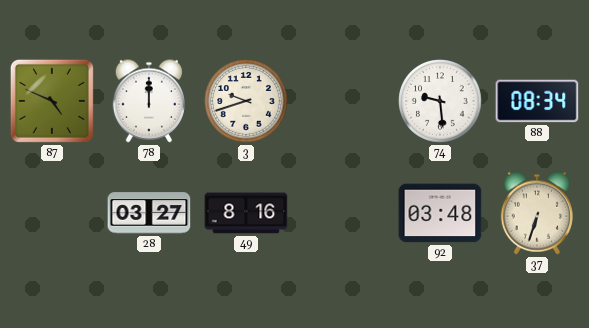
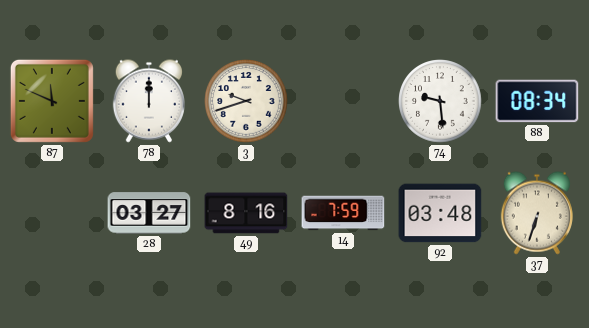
87: 4:49 -> 11:49
14: none -> 7:59
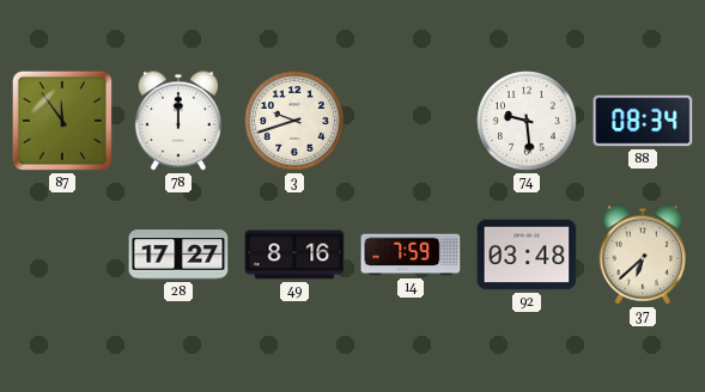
87: 11:49 -> 11:54
28: 03:27 -> 17:27
37: 6:33 -> 6:38
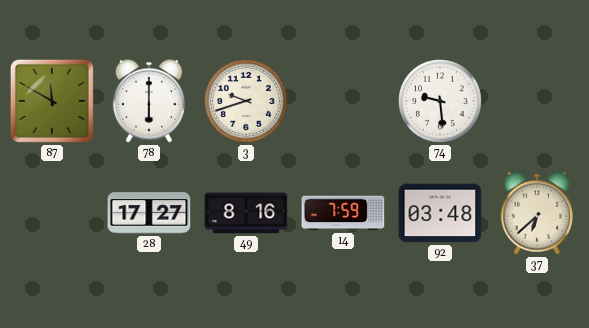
87: 11:54 -> 11:50
78: 12:00 -> 6:00
88: 08:34 -> none
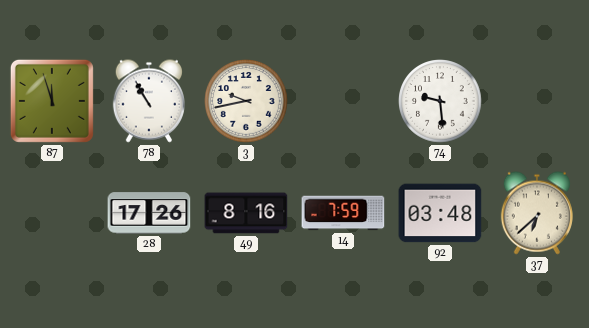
87: 11:50 -> 11:57
78: 6:00 -> 10:55
3: 9:42 -> 9:43
28: 17:27 -> 17:26
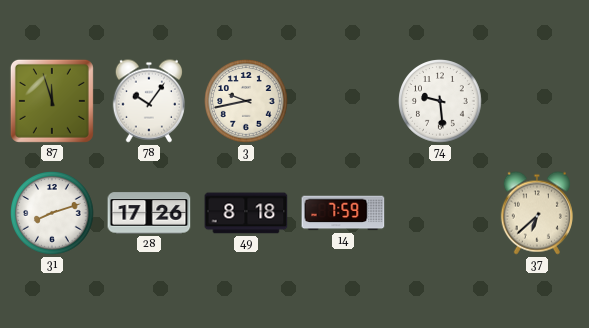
78: 10:55 -> 10:06
31: none -> 8:12
49: 8:16 -> 8:18
92: 03:48 -> none
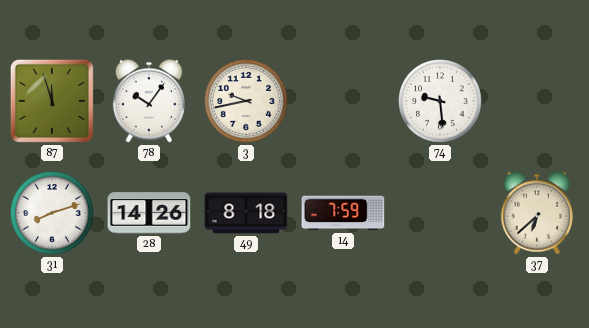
28: 17:26 -> 14:26
